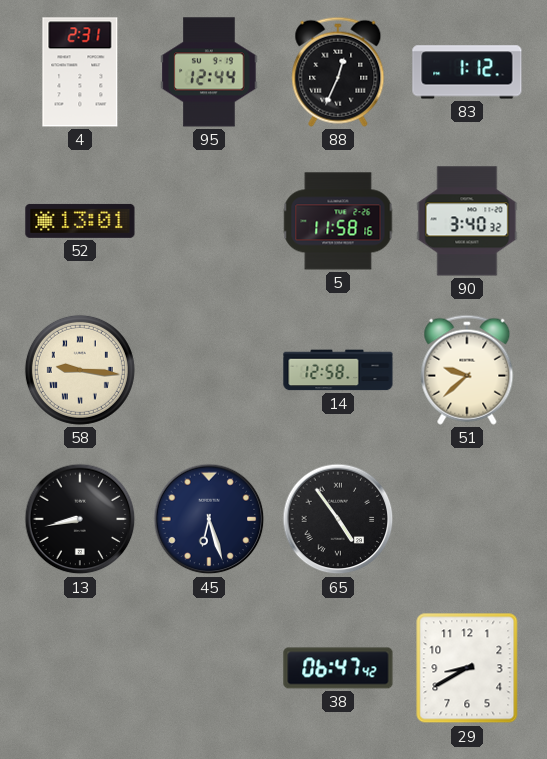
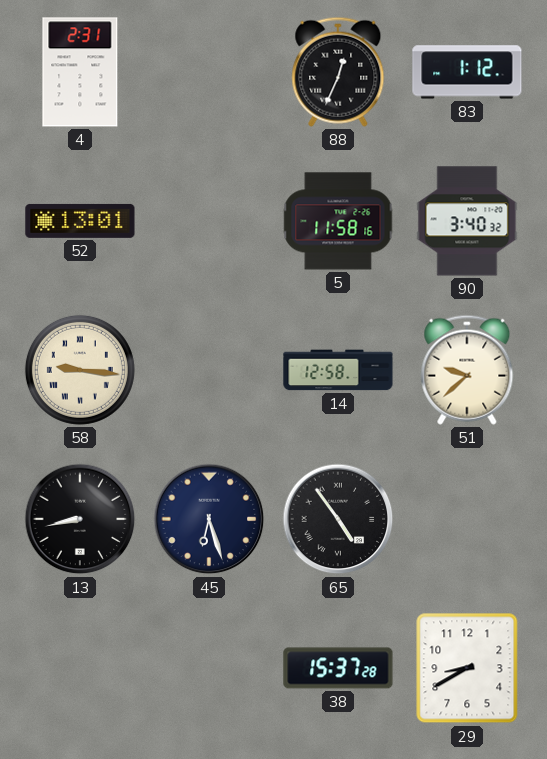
95: 12:44 -> none
38: 06:47 -> 15:37
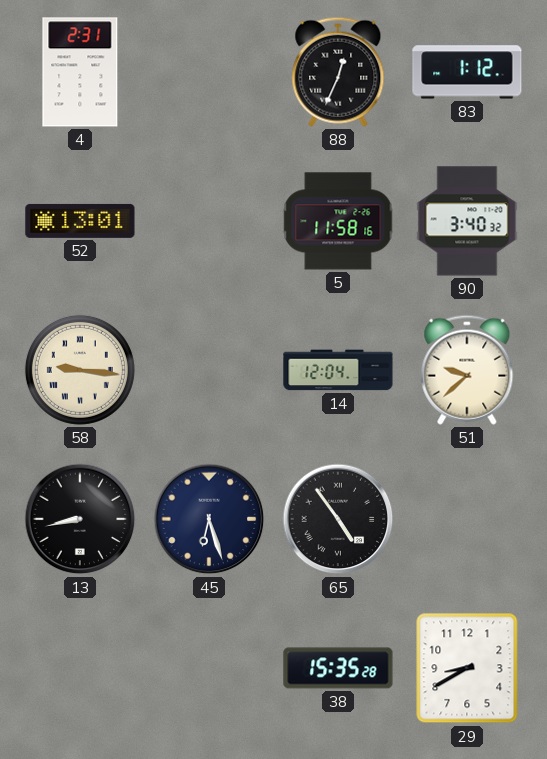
14: 12:58 -> 12:04
38: 15:37 -> 15:35
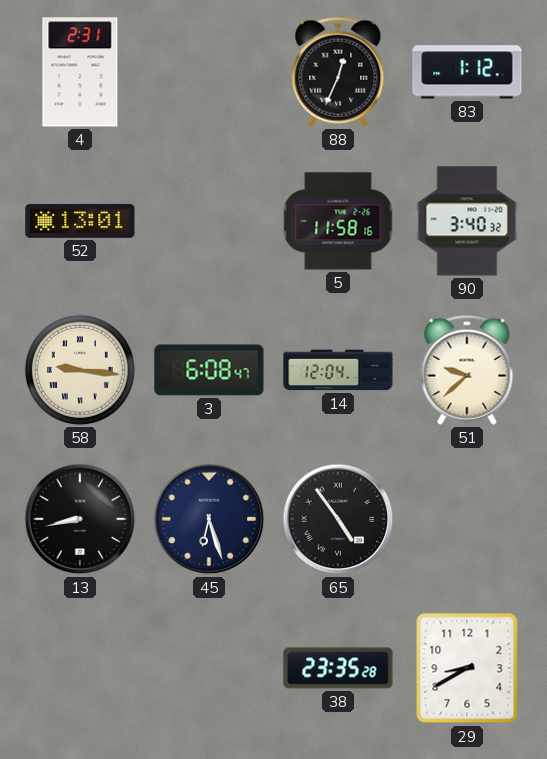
3: none -> 6:08
38: 15:35 -> 23:35
